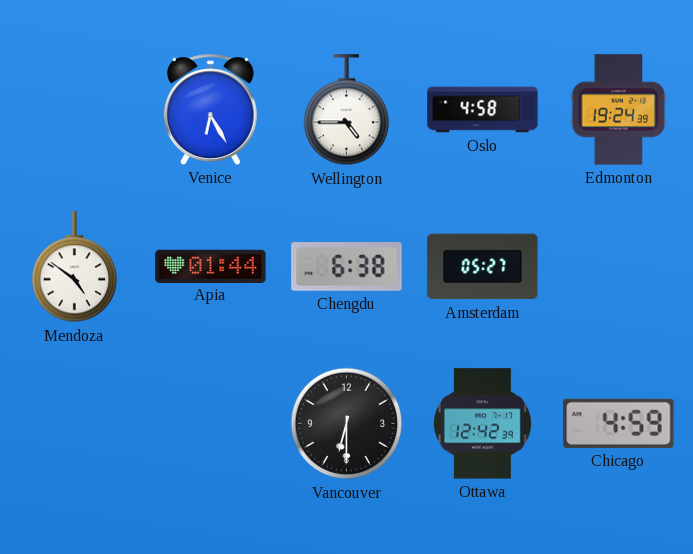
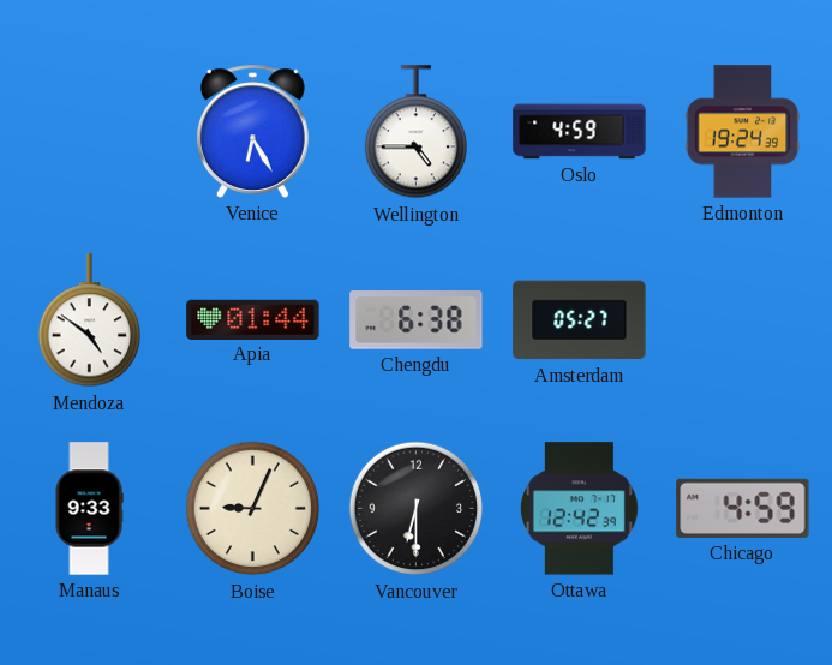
Oslo: 4:58 -> 4:59
Manaus: none -> 9:33
Boise: none -> 9:04
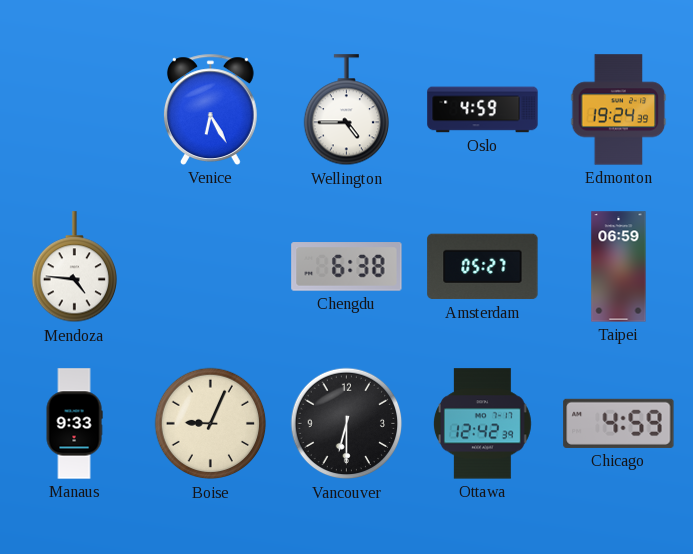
Mendoza: 4:51 -> 4:46
Apia: 01:44 -> none
Taipei: none -> 06:59
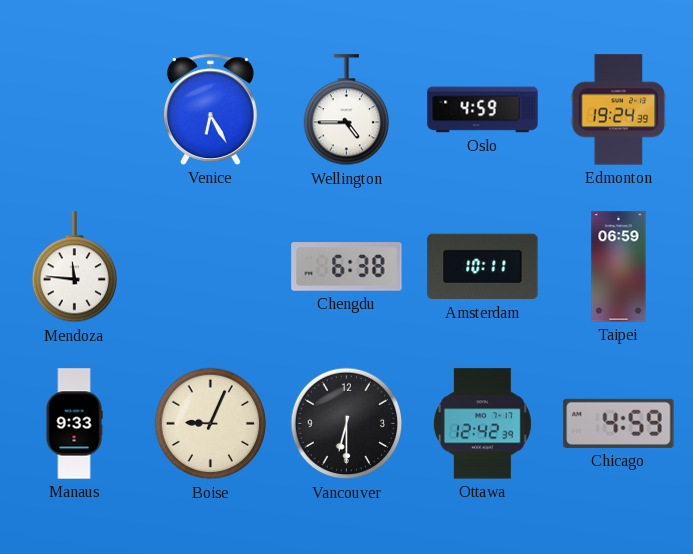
Mendoza: 4:46 -> 11:46
Amsterdam: 05:27 -> 10:11
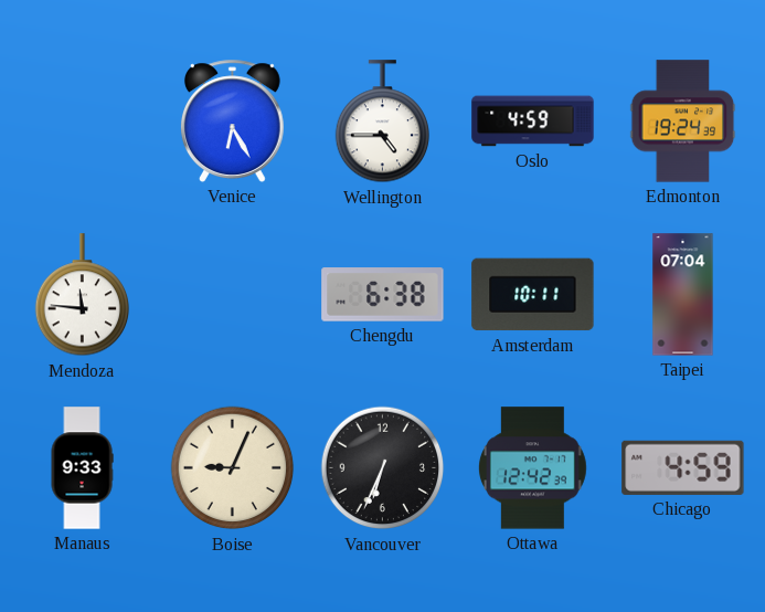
Taipei: 06:59 -> 07:04
Vancouver: 6:30 -> 6:34
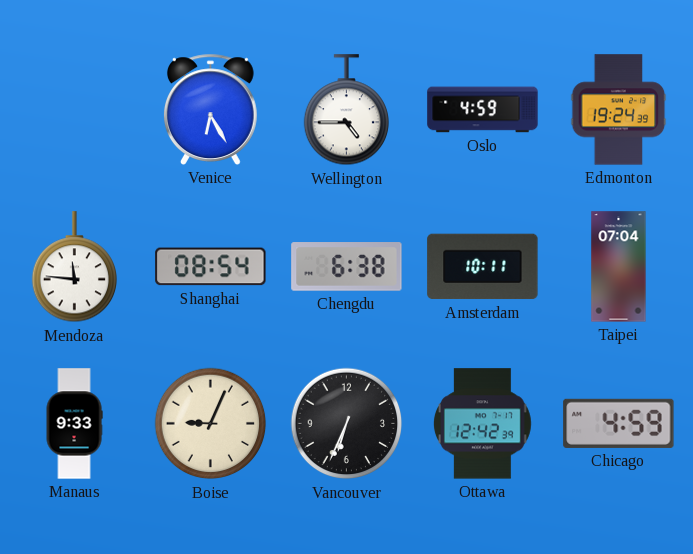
Shanghai: none -> 08:54
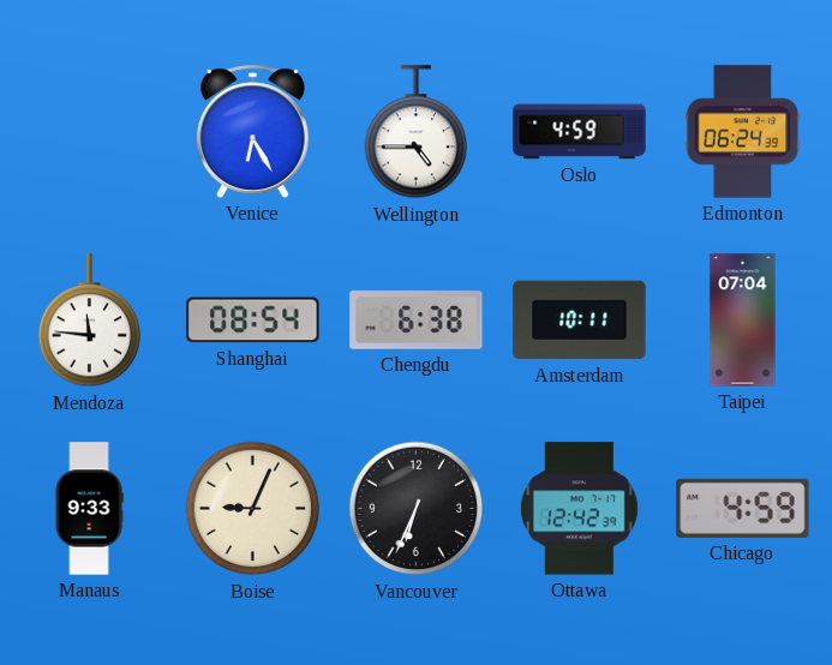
Edmonton: 19:24 -> 06:24
